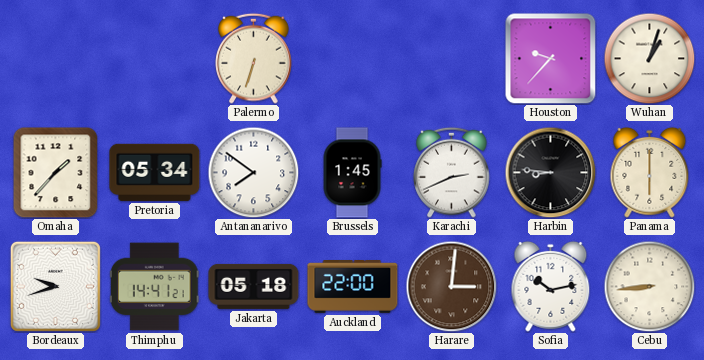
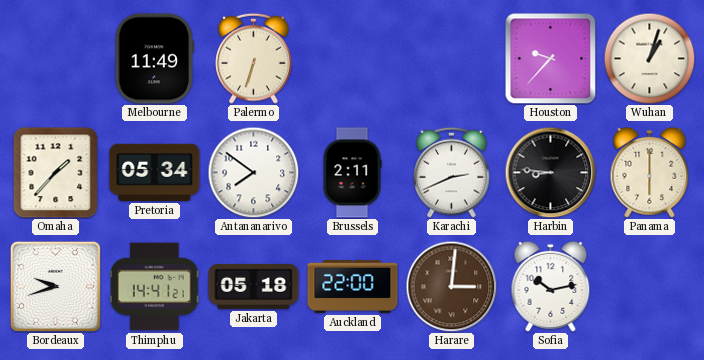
Melbourne: none -> 11:49
Brussels: 1:45 -> 2:11
Cebu: 8:44 -> none
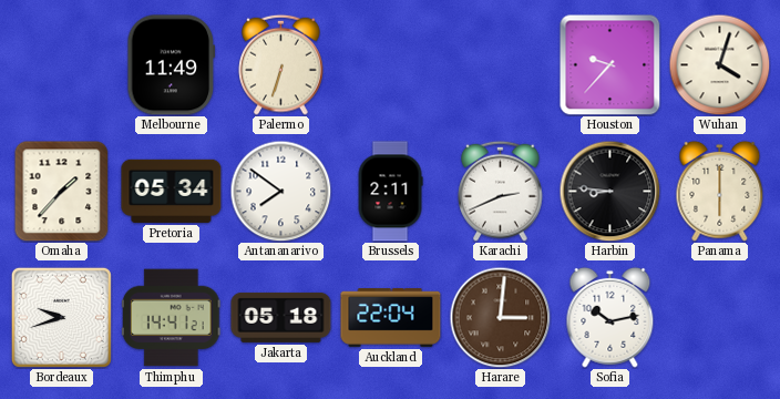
Wuhan: 1:03 -> 4:03
Auckland: 22:00 -> 22:04
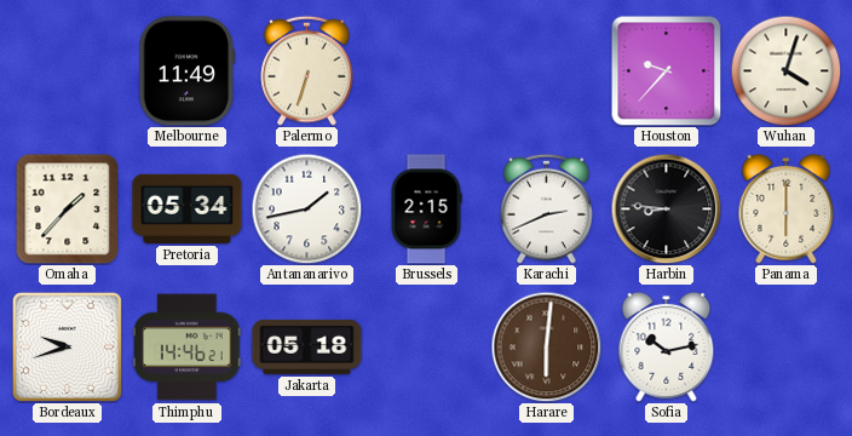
Antananarivo: 7:51 -> 1:43
Brussels: 2:11 -> 2:15
Thimphu: 14:41 -> 14:46
Auckland: 22:04 -> none
Harare: 3:01 -> 6:01
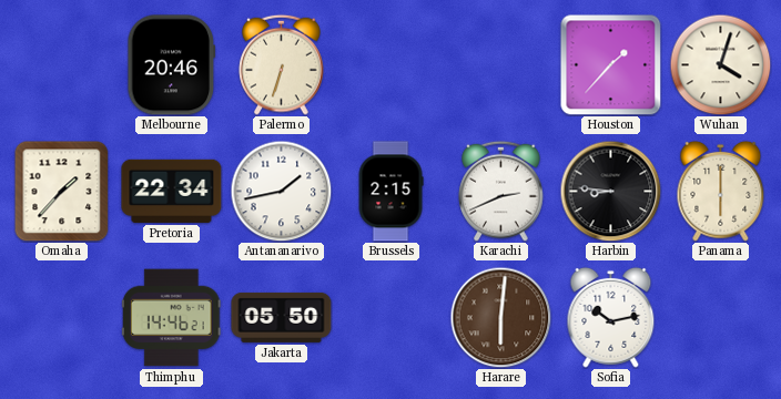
Melbourne: 11:49 -> 20:46
Houston: 9:37 -> 1:37
Pretoria: 05:34 -> 22:34
Bordeaux: 9:42 -> none
Jakarta: 05:18 -> 05:50
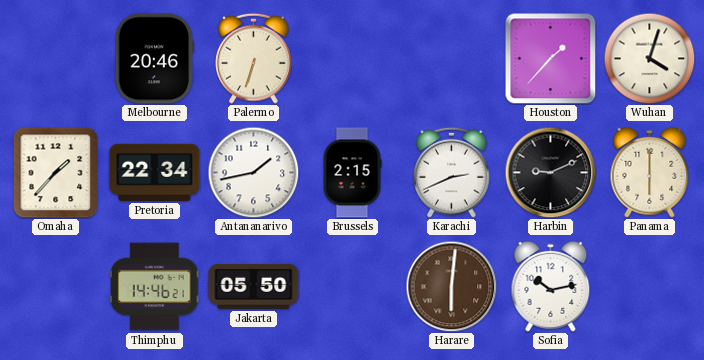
Harbin: 8:46 -> 9:11
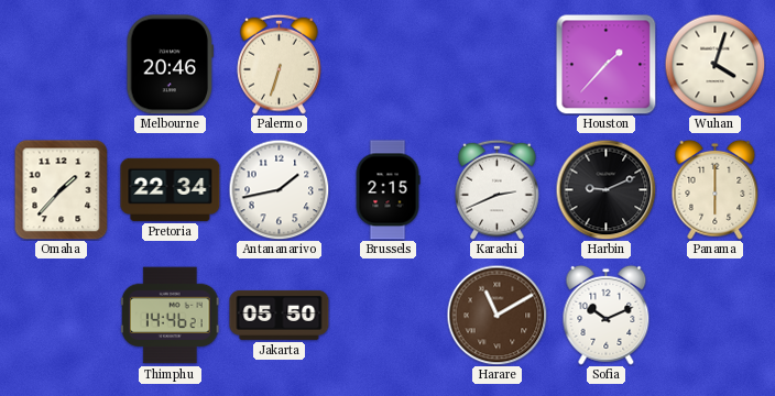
Harare: 6:01 -> 11:10
Sofia: 10:13 -> 10:11
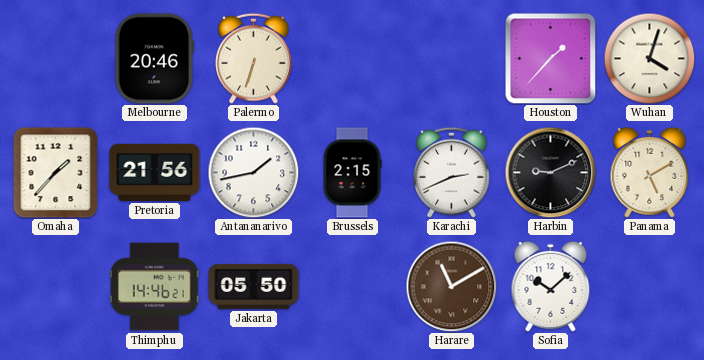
Pretoria: 22:34 -> 21:56
Panama: 6:00 -> 5:10
Sofia: 10:11 -> 10:08
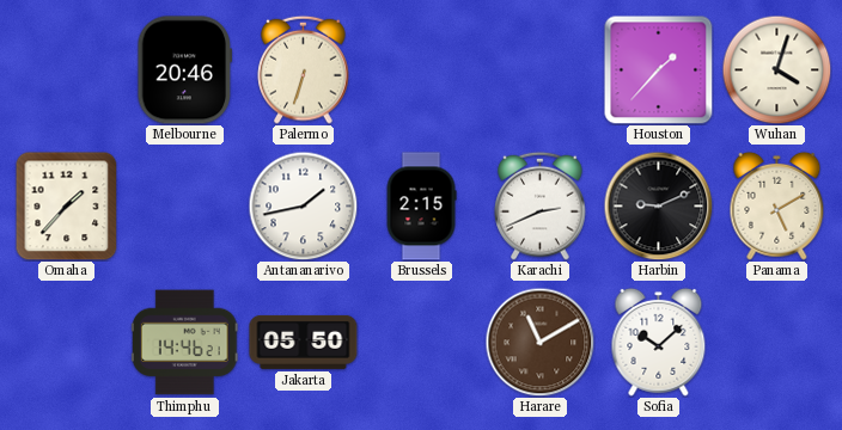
Pretoria: 21:56 -> none
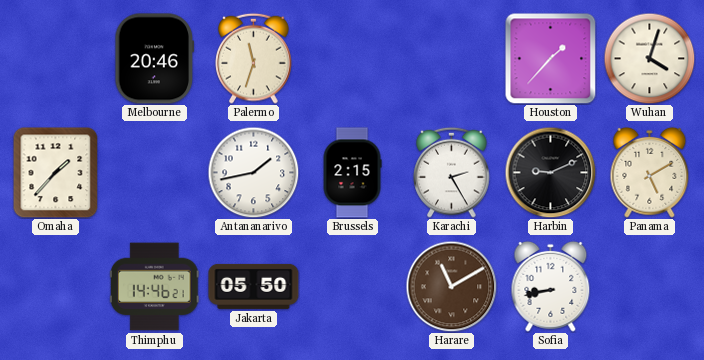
Palermo: 6:33 -> 11:33
Karachi: 2:41 -> 2:25
Sofia: 10:08 -> 8:43
